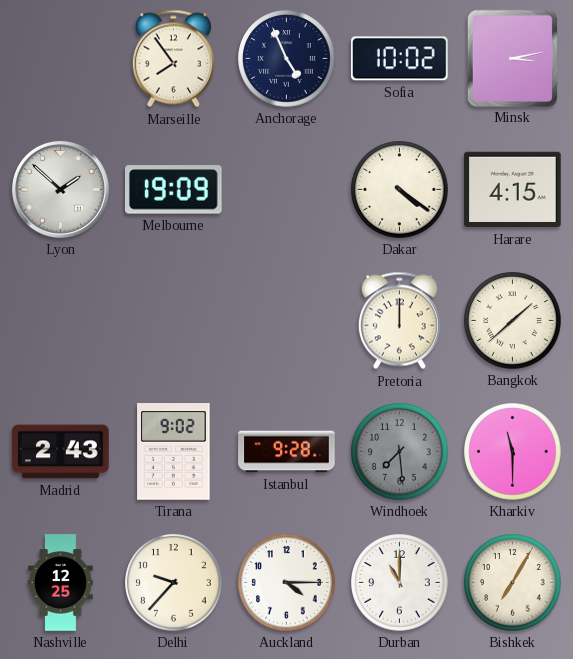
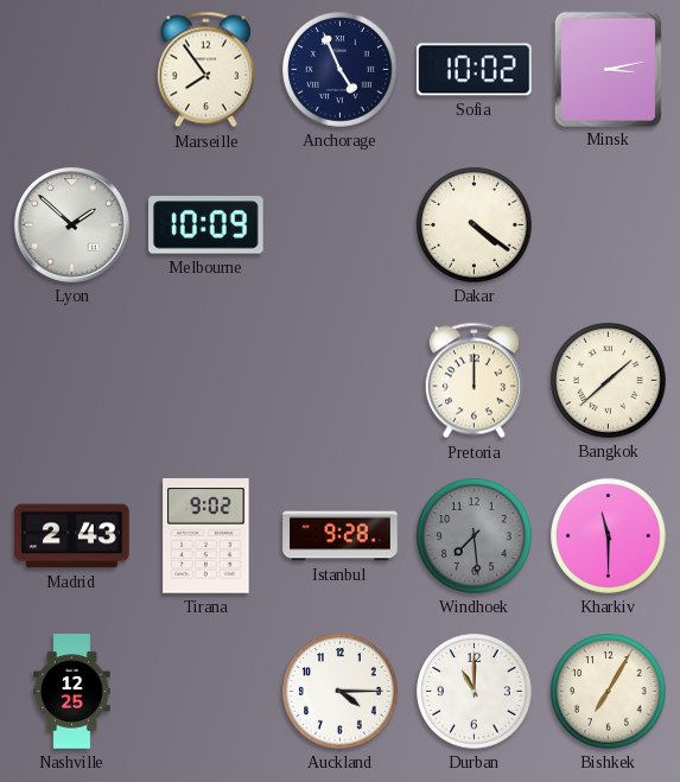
Melbourne: 19:09 -> 10:09
Harare: 4:15 -> none
Delhi: 9:37 -> none
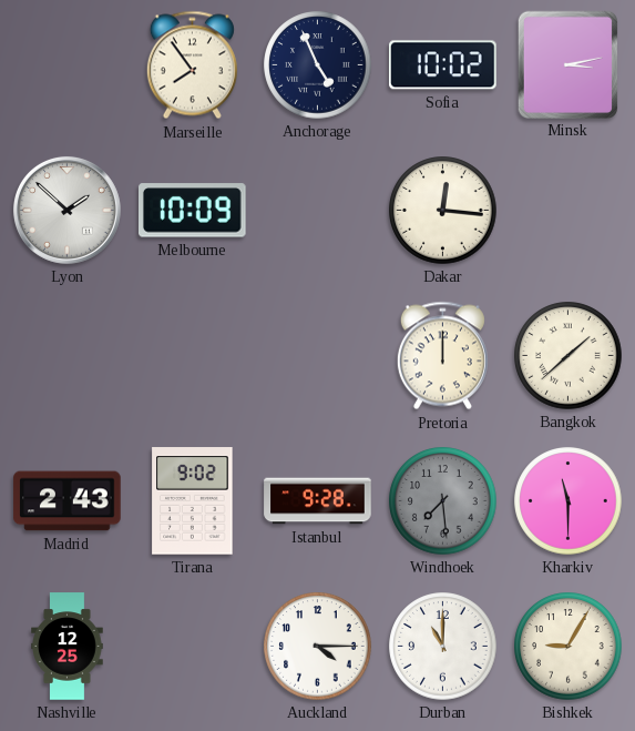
Dakar: 4:21 -> 12:16
Bishkek: 7:05 -> 9:05
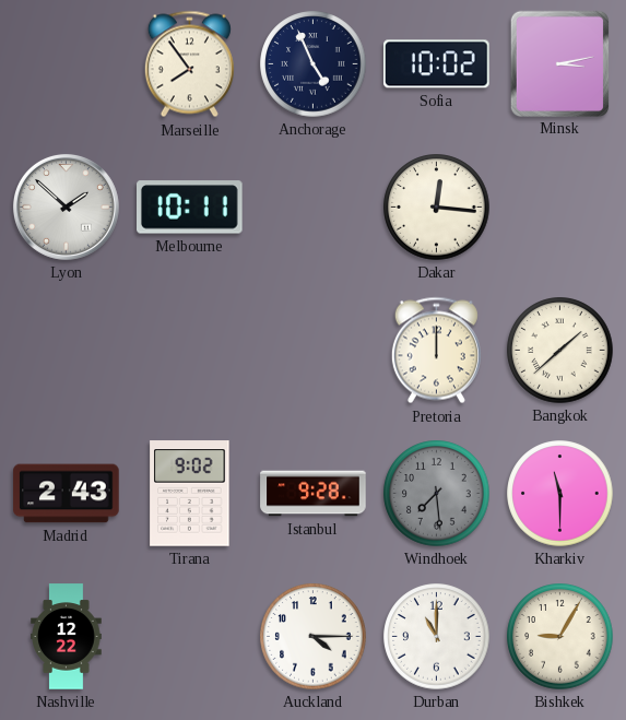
Melbourne: 10:09 -> 10:11
Nashville: 12:25 -> 12:22
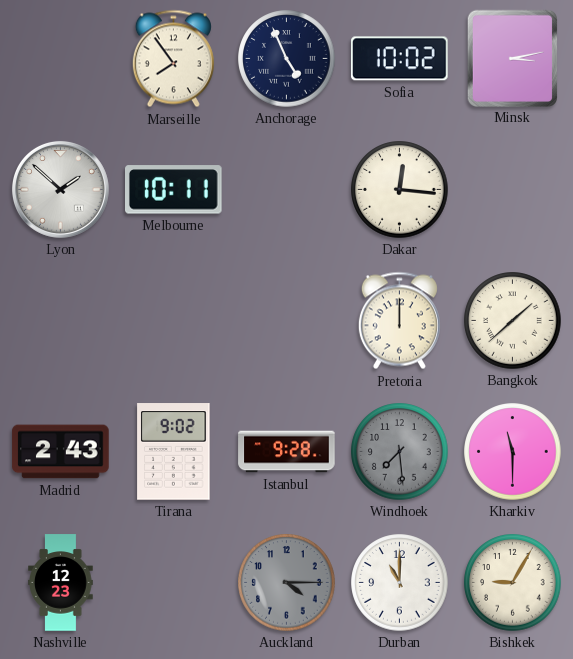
Nashville: 12:22 -> 12:23
Auckland dial: white -> grey
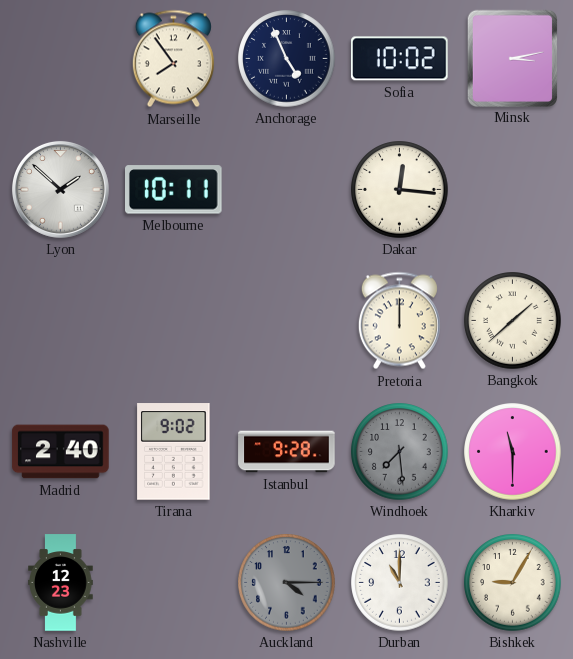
Madrid: 2:43 -> 2:40
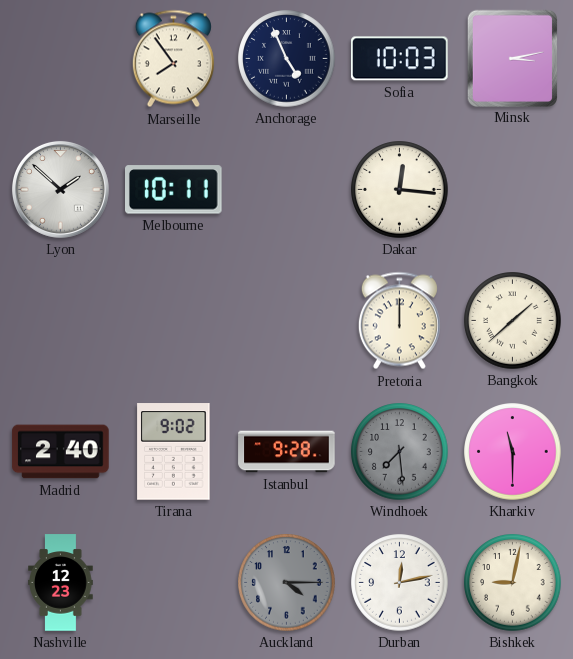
Sofia: 10:02 -> 10:03
Durban: 11:00 -> 12:13
Bishkek: 9:05 -> 9:02
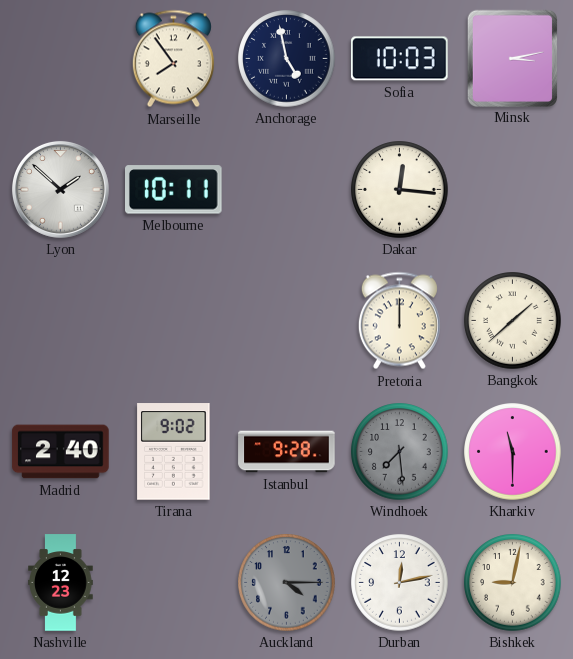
Anchorage: 4:56 -> 4:58
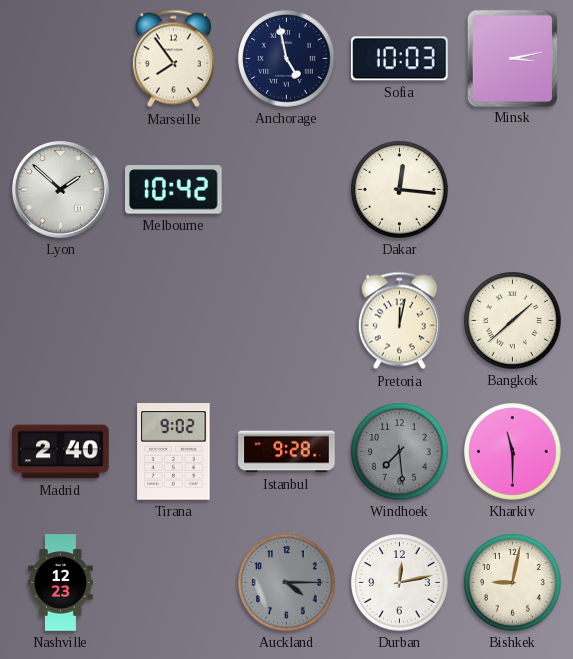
Melbourne: 10:11 -> 10:42
Pretoria: 12:00 -> 12:02
